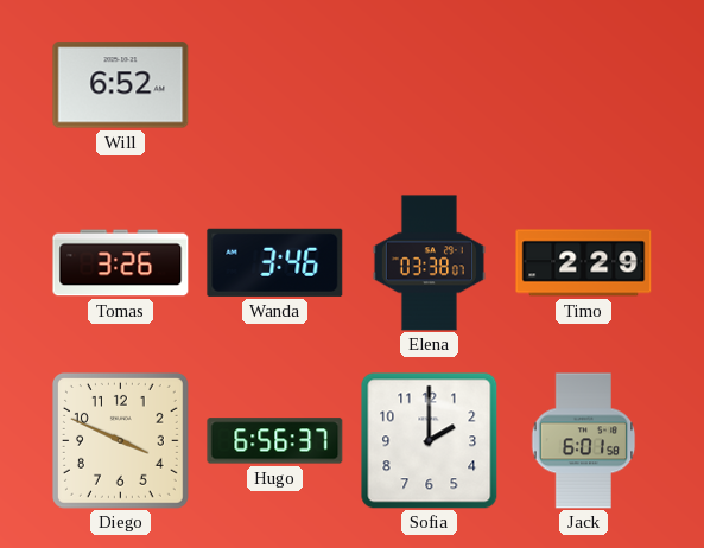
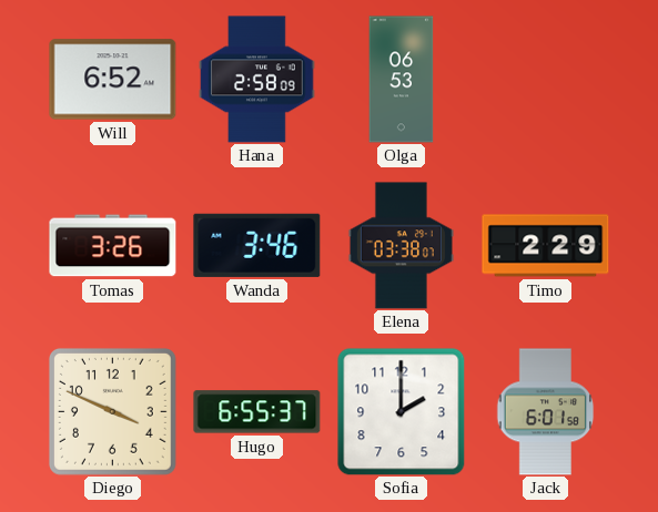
Hana: none -> 2:58
Olga: none -> 06:53
Hugo: 6:56 -> 6:55
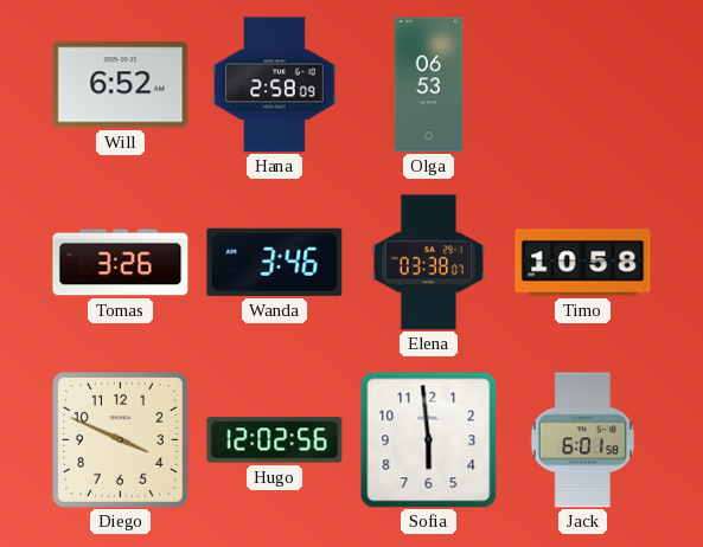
Timo: 2:29 -> 10:58
Hugo: 6:55 -> 12:02
Sofia: 2:00 -> 5:59
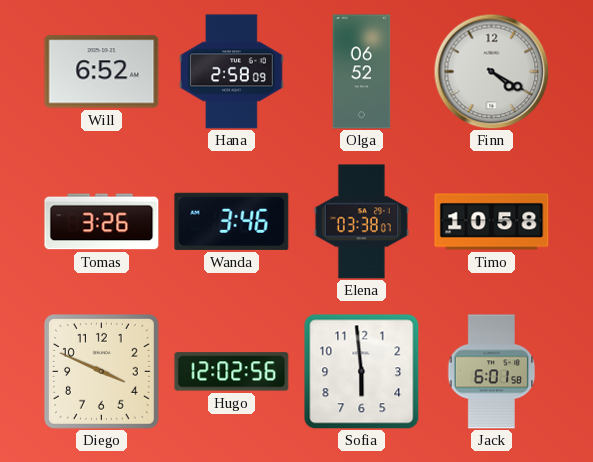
Olga: 06:53 -> 06:52
Finn: none -> 4:20
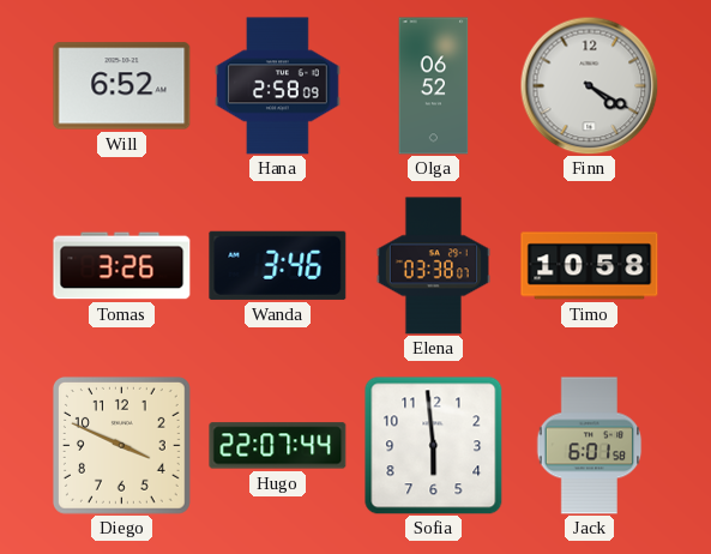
Hugo: 12:02 -> 22:07
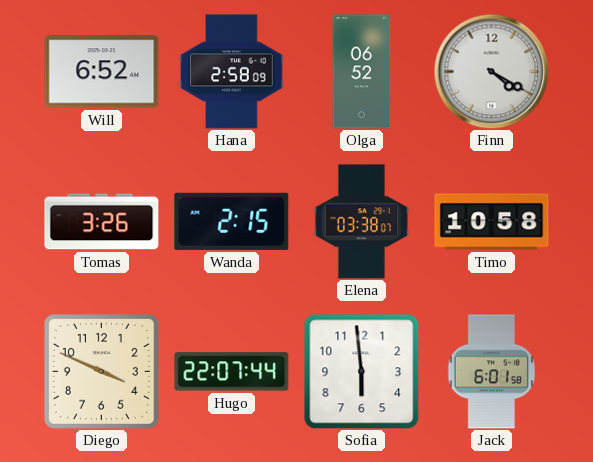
Wanda: 3:46 -> 2:15
